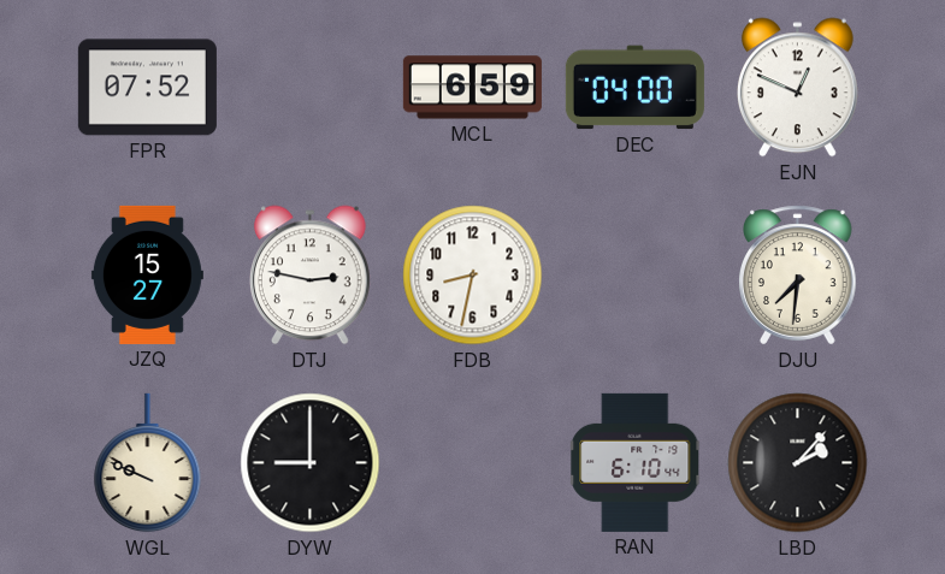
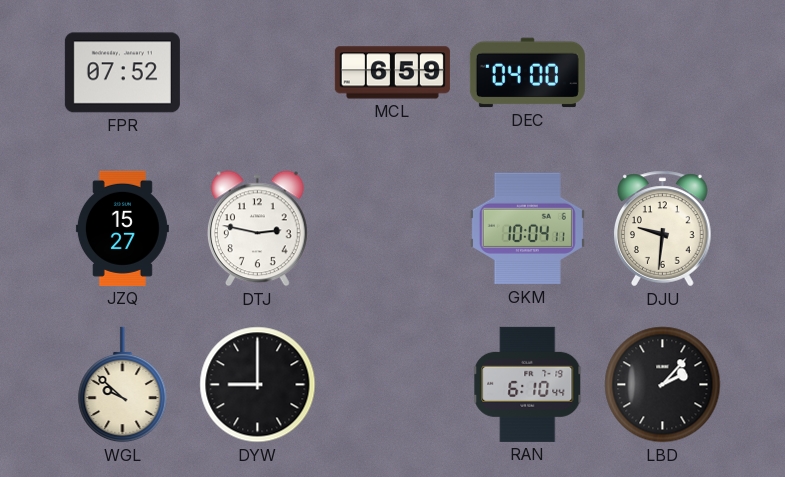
EJN: 12:49 -> none
FDB: 8:32 -> none
GKM: none -> 10:04
DJU: 7:31 -> 9:31
WGL: 9:49 -> 9:52
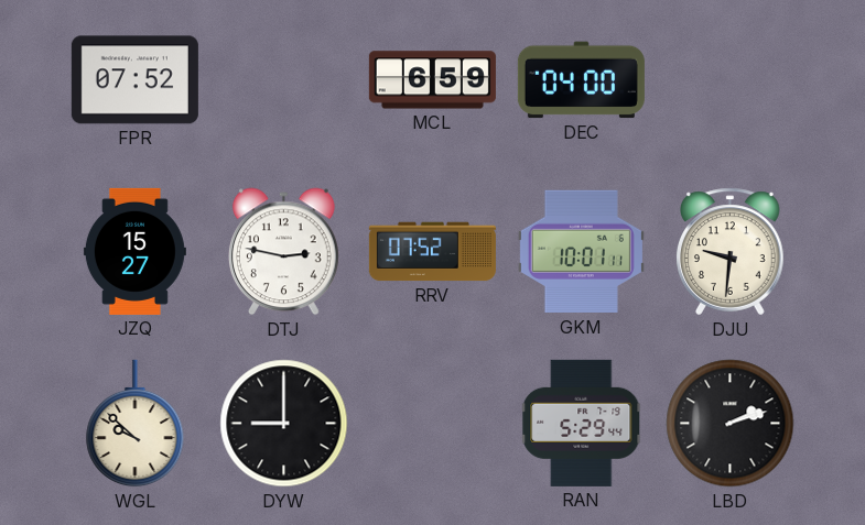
RRV: none -> 07:52
GKM: 10:04 -> 10:01
RAN: 6:10 -> 5:29
LBD: 2:07 -> 2:12
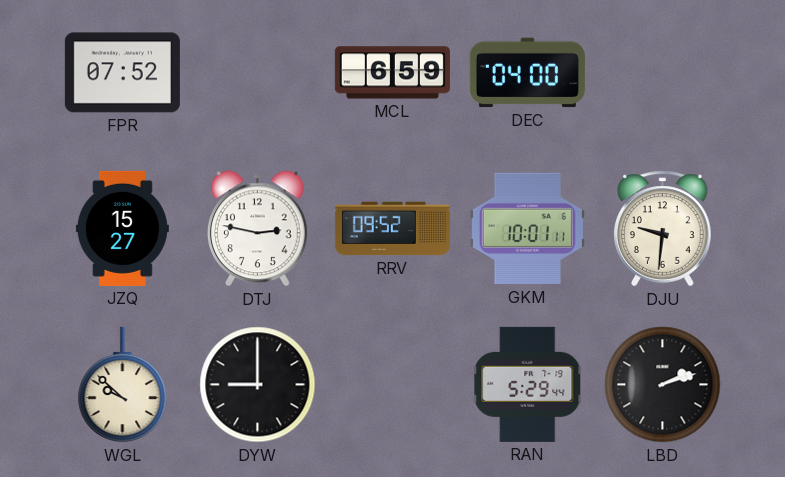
RRV: 07:52 -> 09:52
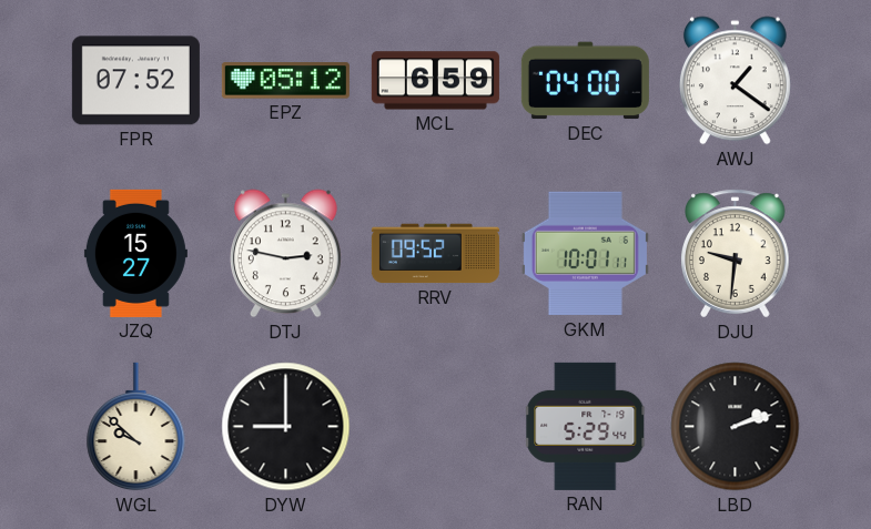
EPZ: none -> 05:12
AWJ: none -> 1:21
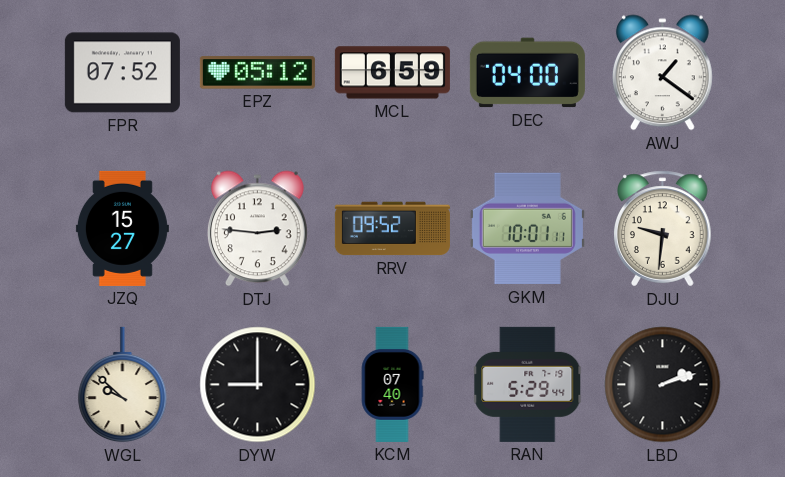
DTJ: 2:47 -> 2:46
KCM: none -> 07:40
